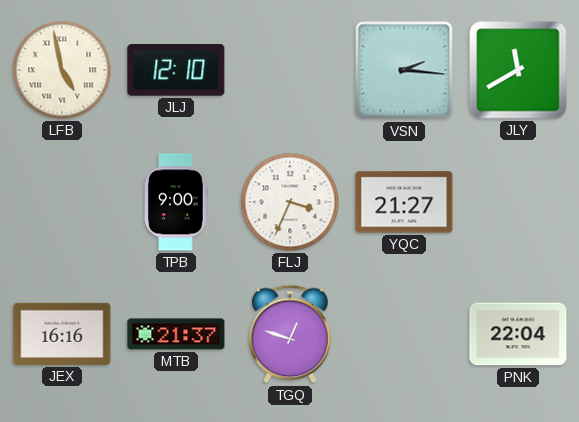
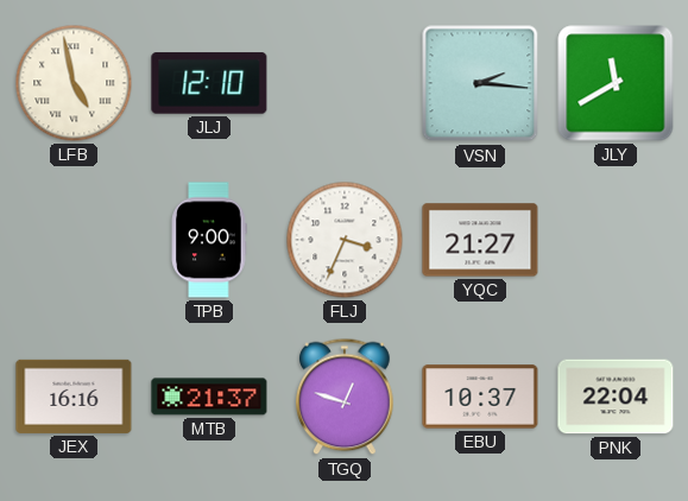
EBU: none -> 10:37
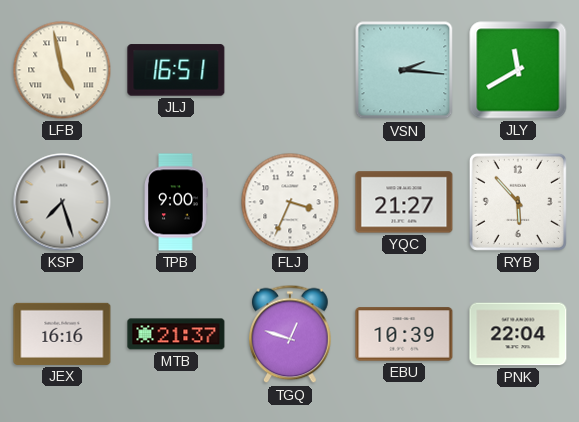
JLJ: 12:10 -> 16:51
KSP: none -> 7:27
RYB: none -> 5:53
EBU: 10:37 -> 10:39
